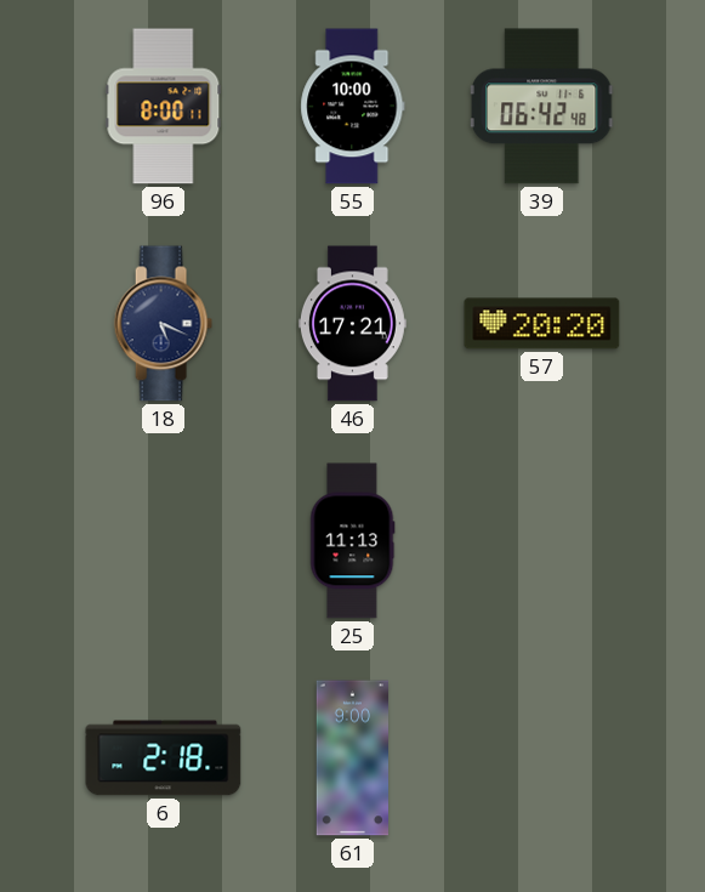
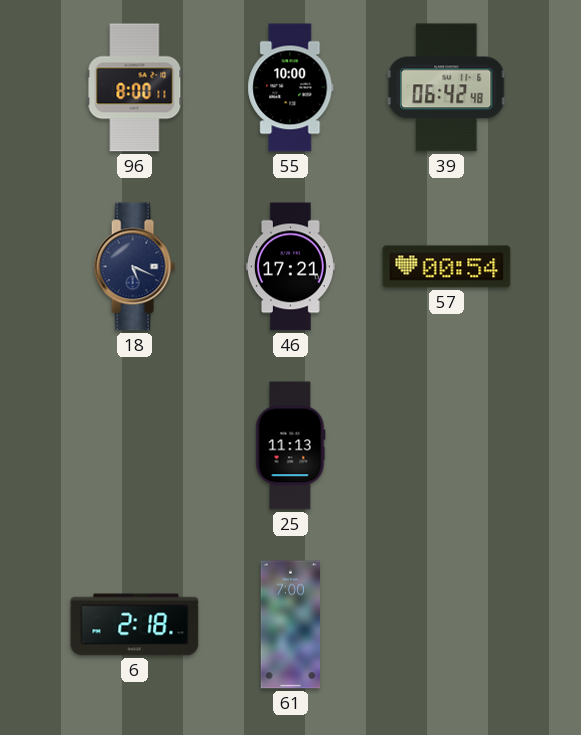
57: 20:20 -> 00:54
61: 9:00 -> 7:00
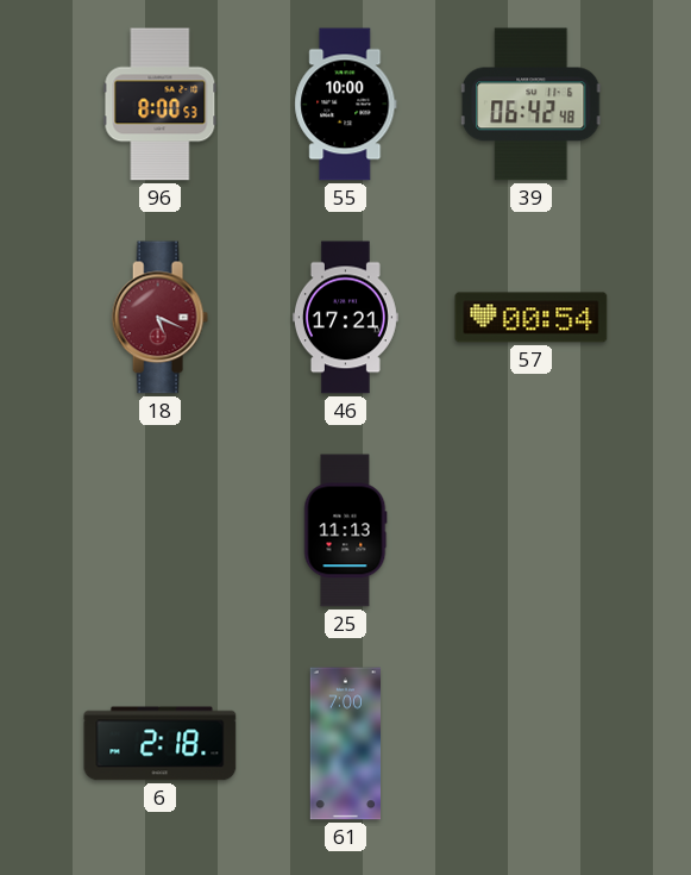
96: 8:00:11 -> 8:00:53
18 dial: navy -> burgundy
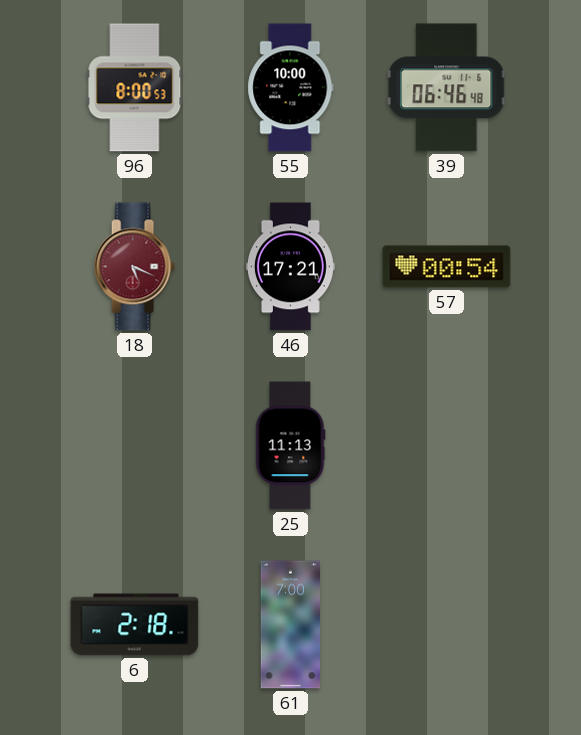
39: 06:42 -> 06:46
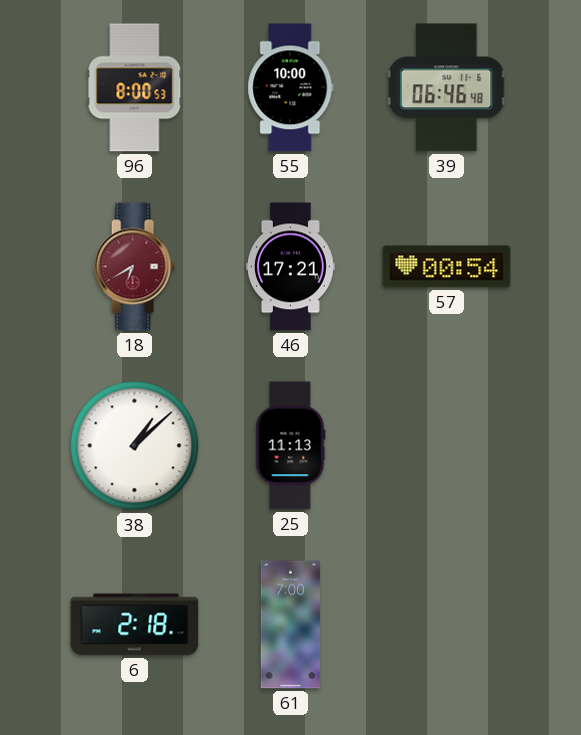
18: 5:19 -> 6:40
38: none -> 1:08
